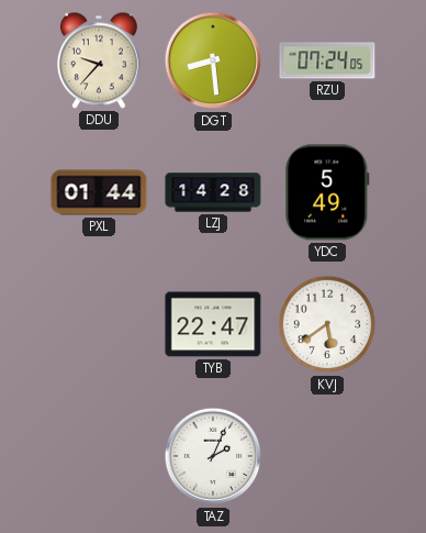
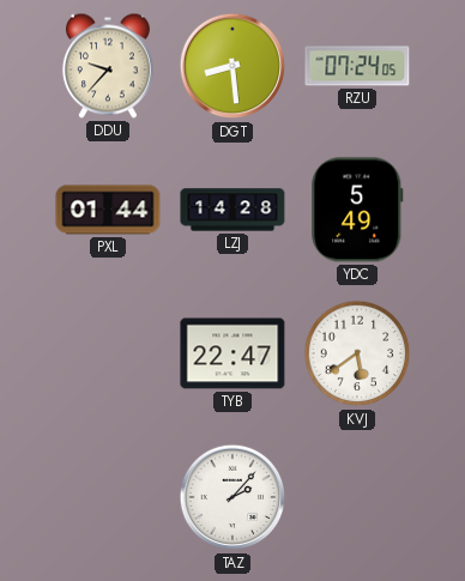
TAZ: 2:04 -> 2:07
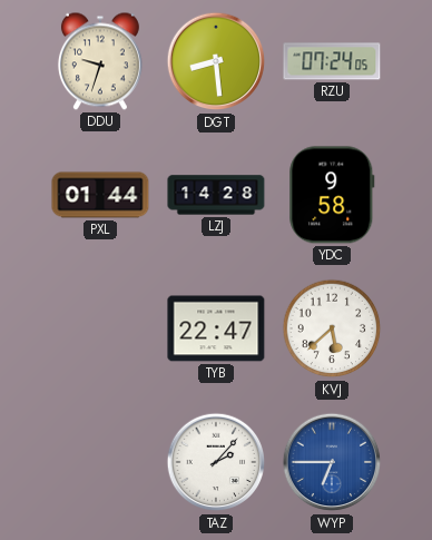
DDU: 9:37 -> 9:33
YDC: 5:49 -> 9:58
KVJ: 5:39 -> 5:38
WYP: none -> 6:45
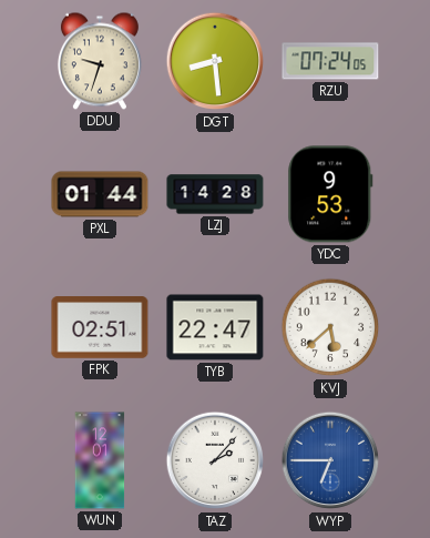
YDC: 9:58 -> 9:53
FPK: none -> 02:51
WUN: none -> 12:01
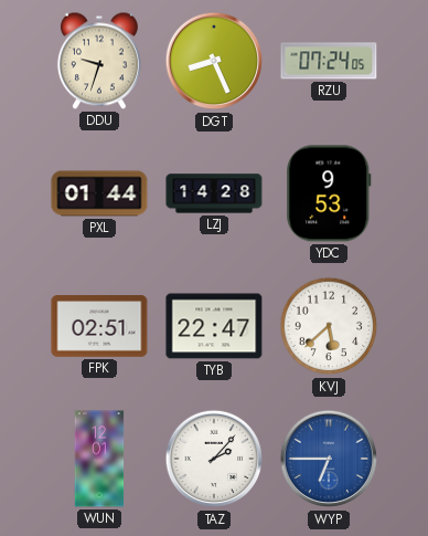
DGT: 8:29 -> 8:26
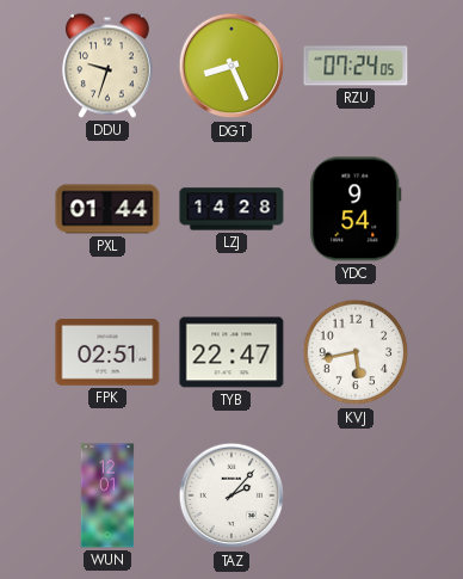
YDC: 9:53 -> 9:54
KVJ: 5:38 -> 5:43
WYP: 6:45 -> none
